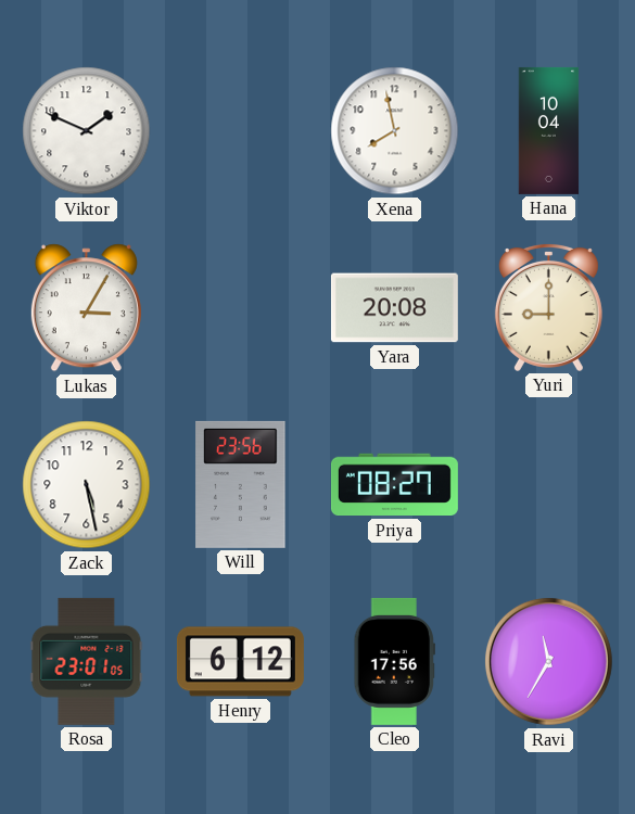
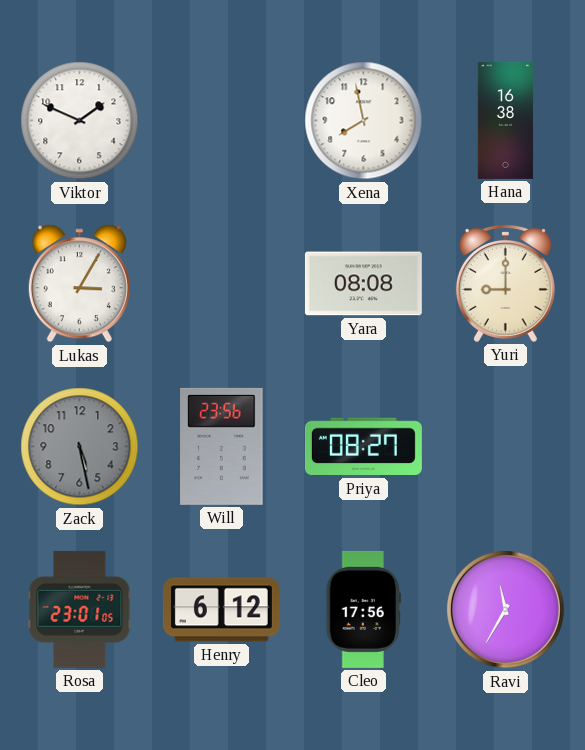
Hana: 10:04 -> 16:38
Yara: 20:08 -> 08:08
Zack dial: white -> grey
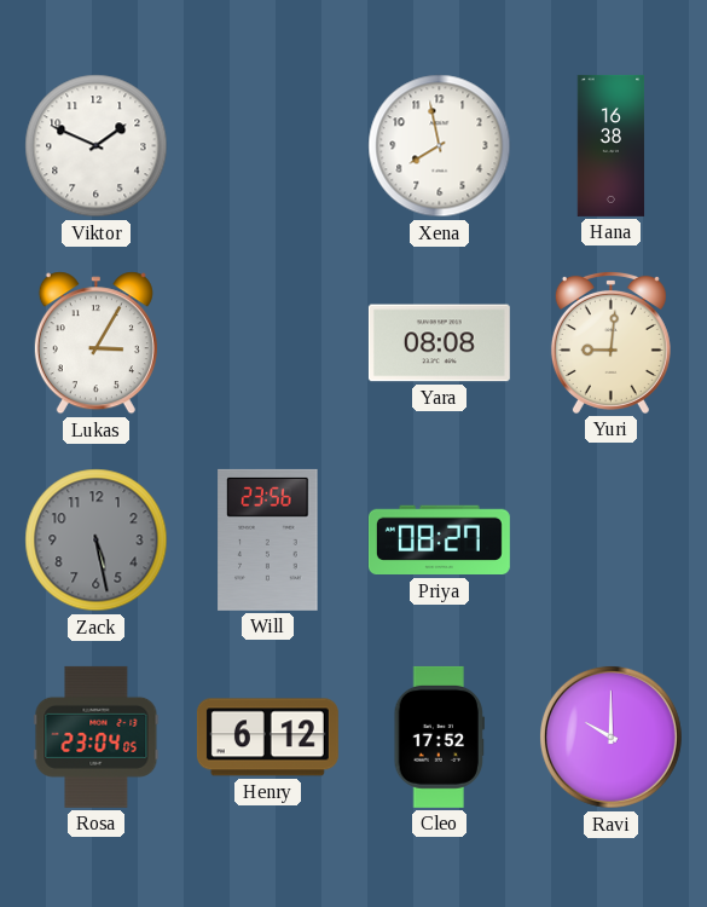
Yuri: 9:00 -> 9:01
Rosa: 23:01 -> 23:04
Cleo: 17:56 -> 17:52
Ravi: 11:35 -> 10:00
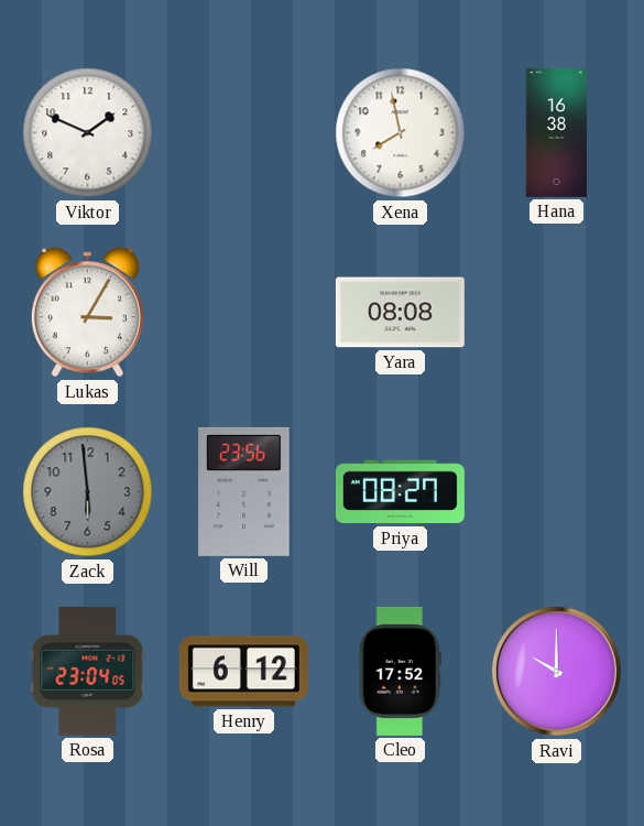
Yuri: 9:01 -> none
Zack: 5:28 -> 5:59
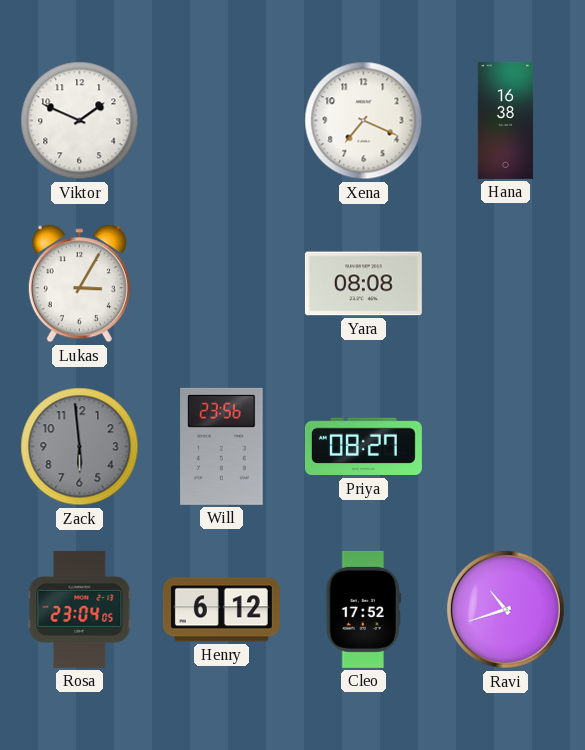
Xena: 7:58 -> 7:19
Ravi: 10:00 -> 10:42
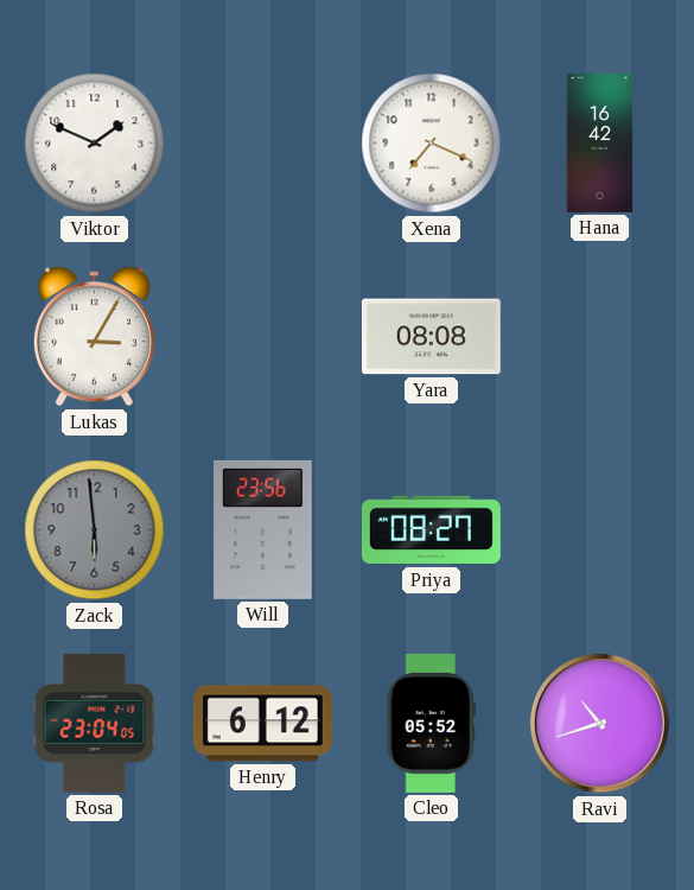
Hana: 16:38 -> 16:42
Cleo: 17:52 -> 05:52
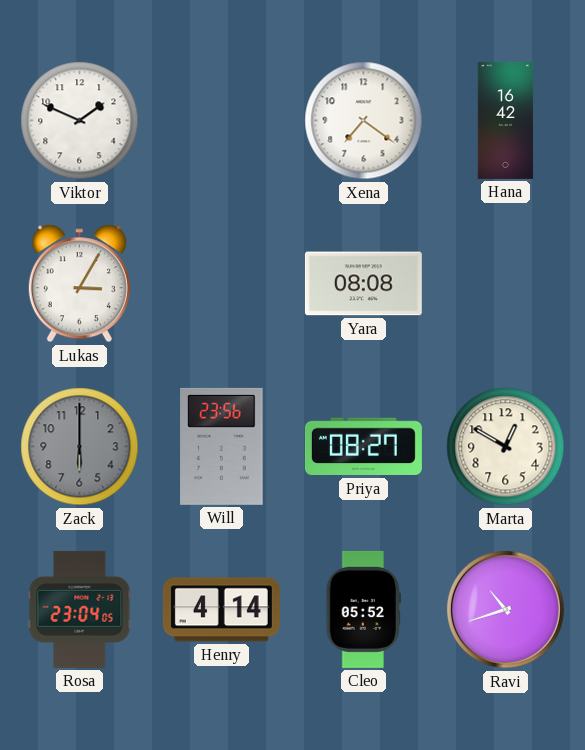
Xena: 7:19 -> 7:21
Zack: 5:59 -> 6:00
Marta: none -> 12:50
Henry: 6:12 -> 4:14
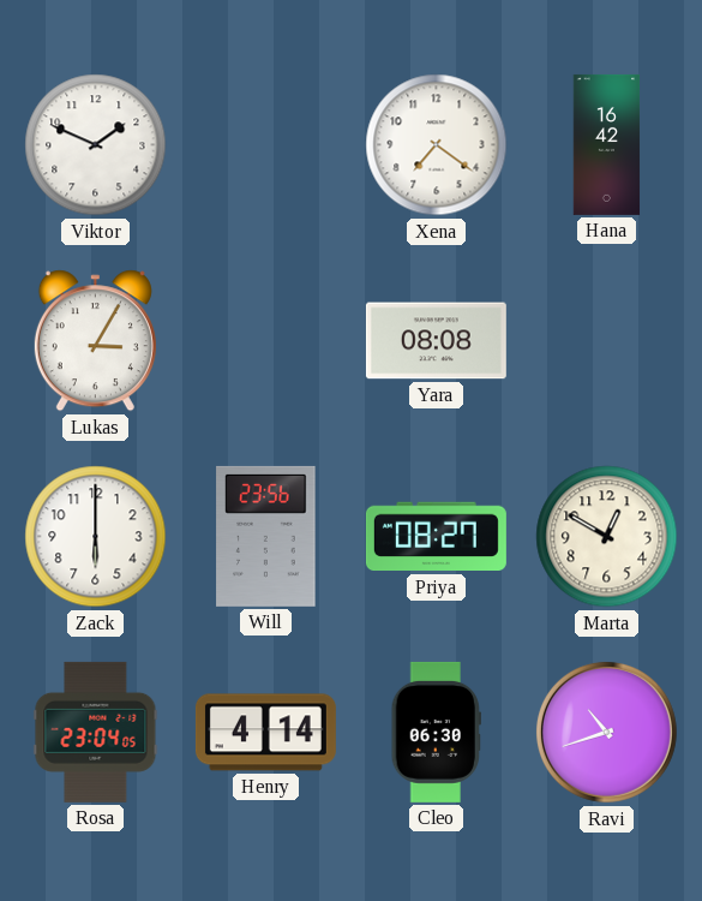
Zack dial: grey -> white
Cleo: 05:52 -> 06:30
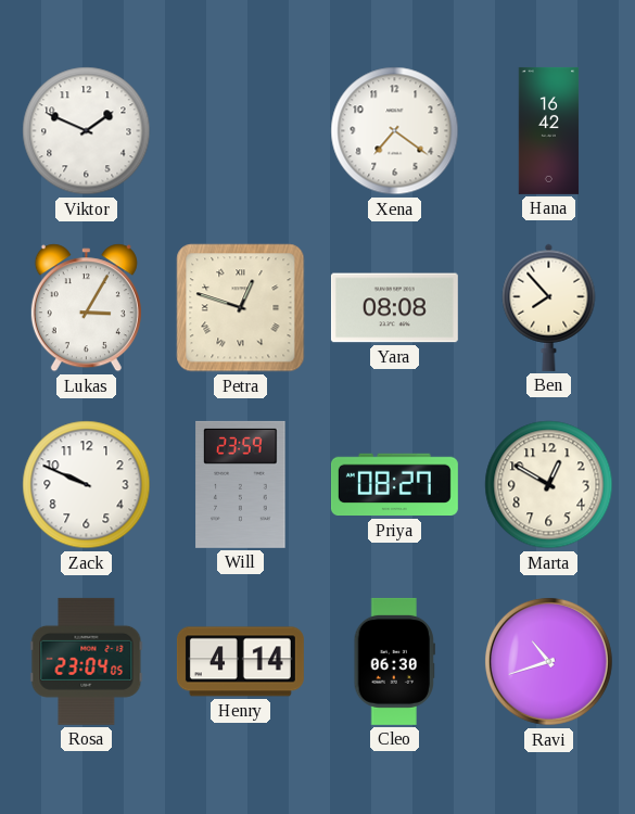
Petra: none -> 12:48
Ben: none -> 7:53
Zack: 6:00 -> 9:49
Will: 23:56 -> 23:59
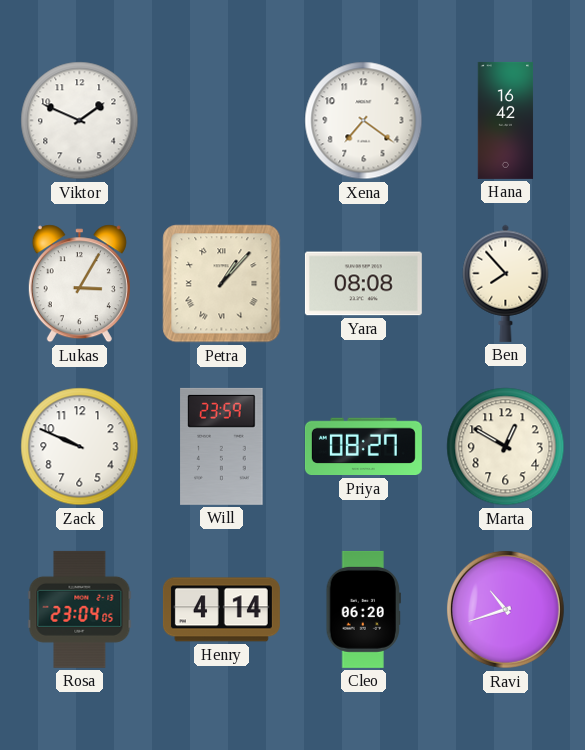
Petra: 12:48 -> 1:07
Cleo: 06:30 -> 06:20
